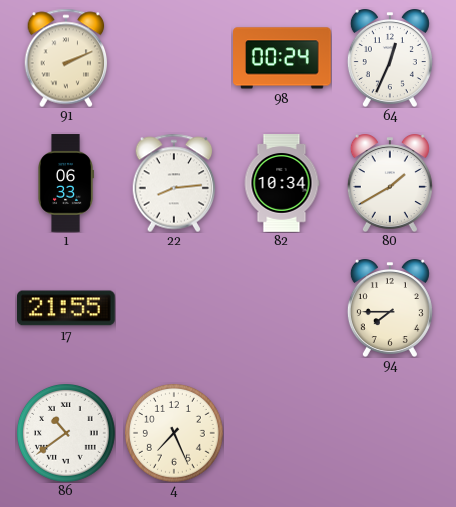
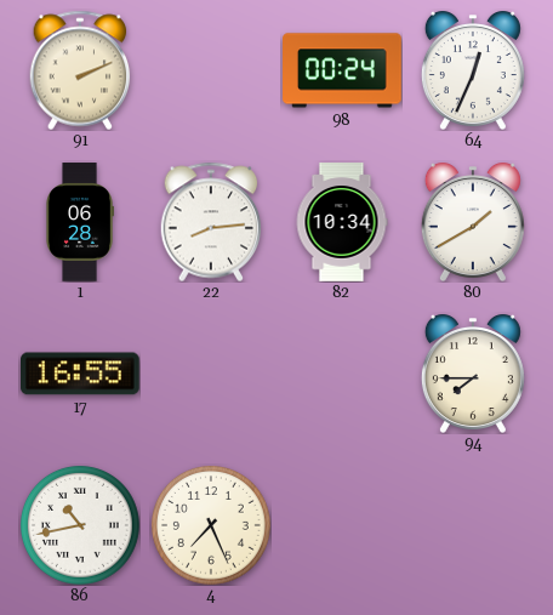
1: 06:33 -> 06:28
17: 21:55 -> 16:55
86: 10:39 -> 10:43
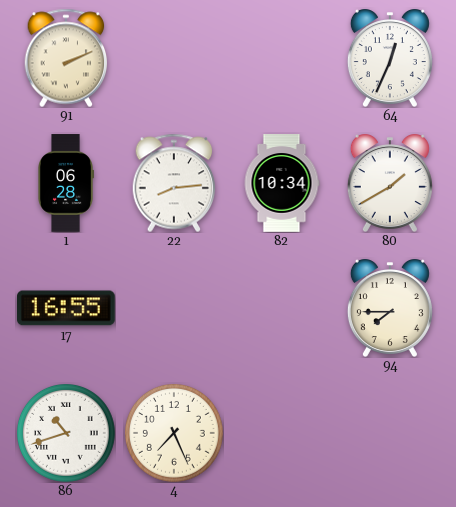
98: 00:24 -> none
86: 10:43 -> 10:42
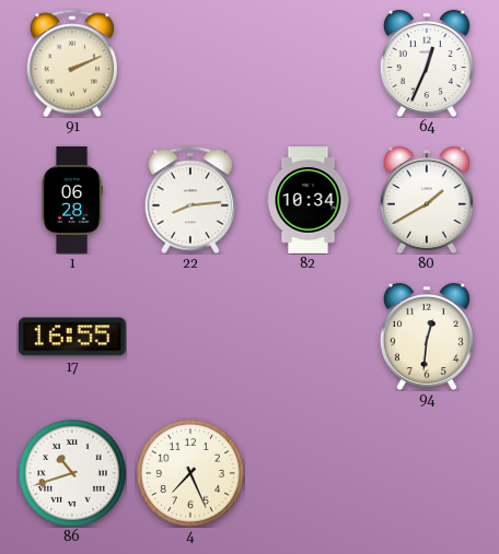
94: 7:45 -> 12:31
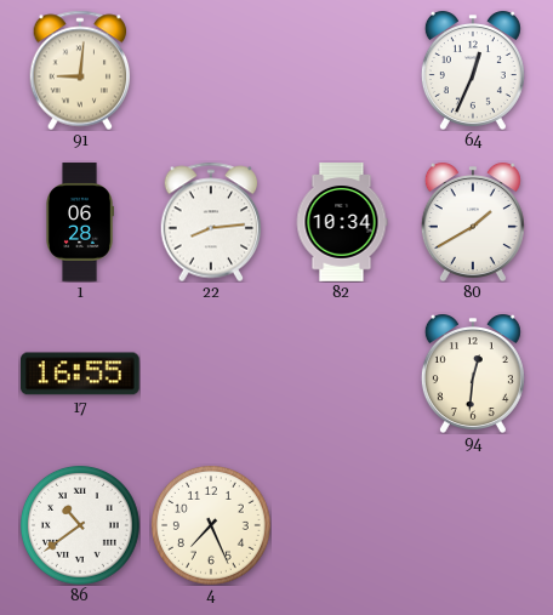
91: 2:11 -> 9:01
86: 10:42 -> 10:39
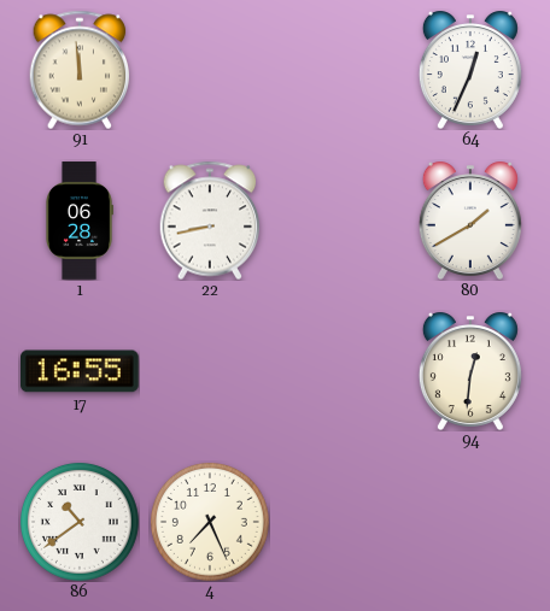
91: 9:01 -> 11:59
22: 8:14 -> 8:43
82: 10:34 -> none
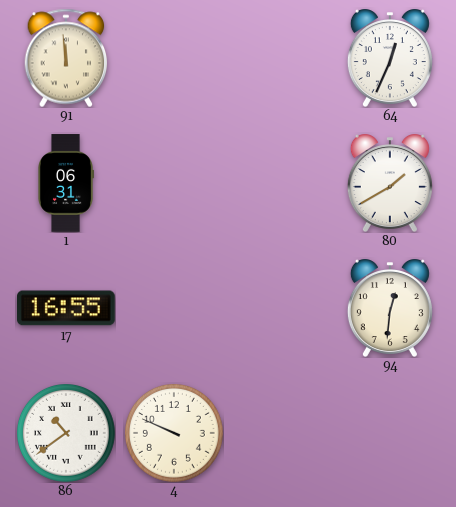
1: 06:28 -> 06:31
22: 8:43 -> none
4: 7:26 -> 9:49
